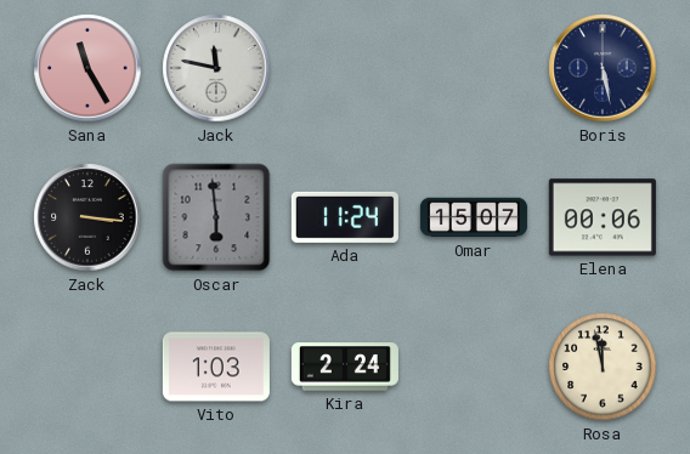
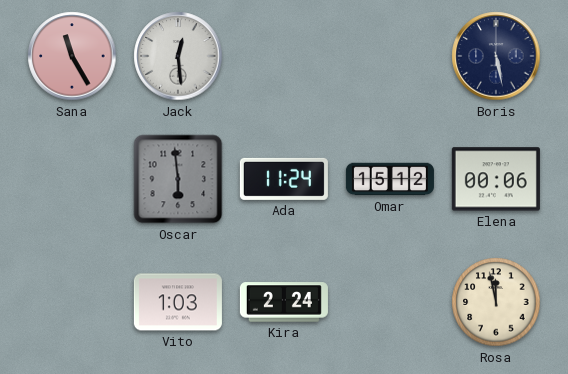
Jack: 11:47 -> 12:29
Zack: 3:16 -> none
Omar: 15:07 -> 15:12
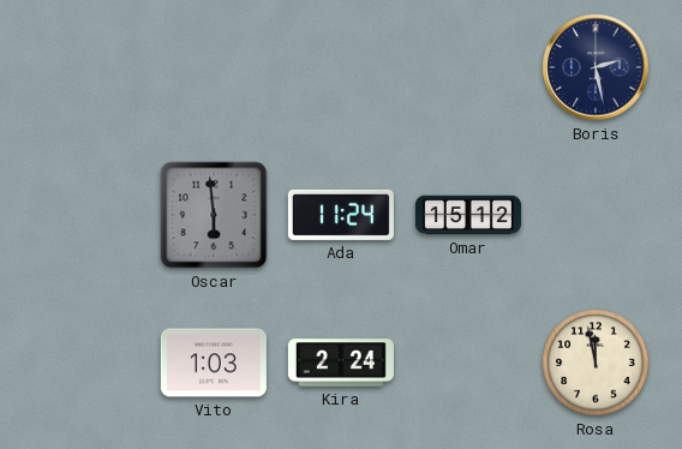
Sana: 11:25 -> none
Jack: 12:29 -> none
Boris: 5:28 -> 2:28
Elena: 00:06 -> none
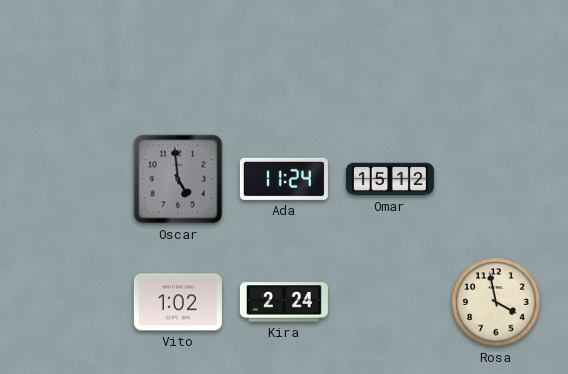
Boris: 2:28 -> none
Oscar: 5:59 -> 4:59
Vito: 1:03 -> 1:02
Rosa: 11:58 -> 3:58
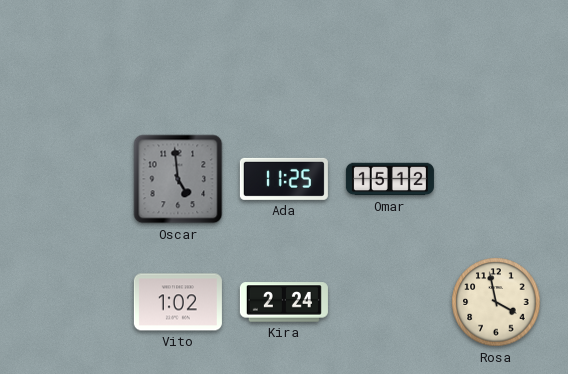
Ada: 11:24 -> 11:25
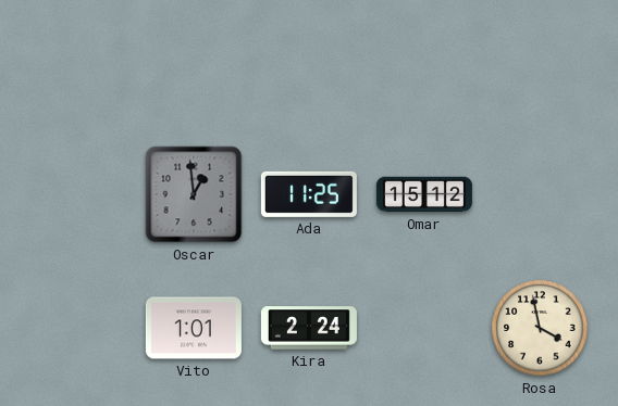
Oscar: 4:59 -> 12:59
Vito: 1:02 -> 1:01
